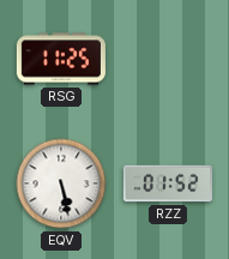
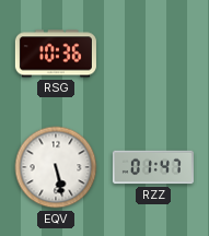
RSG: 11:25 -> 10:36
RZZ: 01:52 -> 01:47
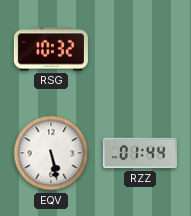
RSG: 10:36 -> 10:32
RZZ: 01:47 -> 01:44
